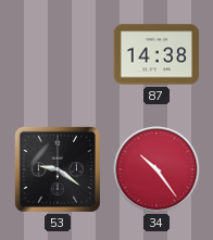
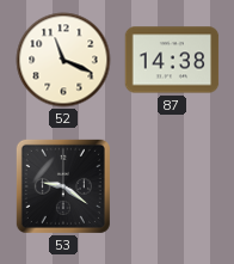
52: none -> 11:19
34: 10:24 -> none
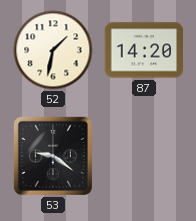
52: 11:19 -> 1:32
87: 14:38 -> 14:20
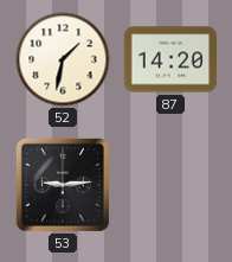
53: 9:21 -> 9:14
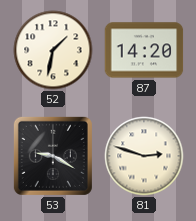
53: 9:14 -> 9:20
81: none -> 2:48
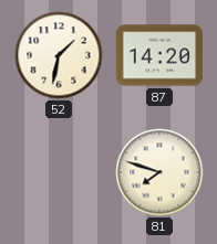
53: 9:20 -> none
81: 2:48 -> 7:48
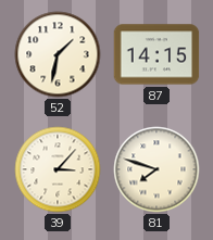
87: 14:20 -> 14:15
39: none -> 3:07
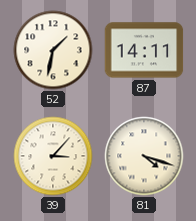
87: 14:15 -> 14:11
81: 7:48 -> 4:18
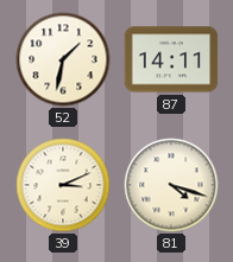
39: 3:07 -> 3:11
